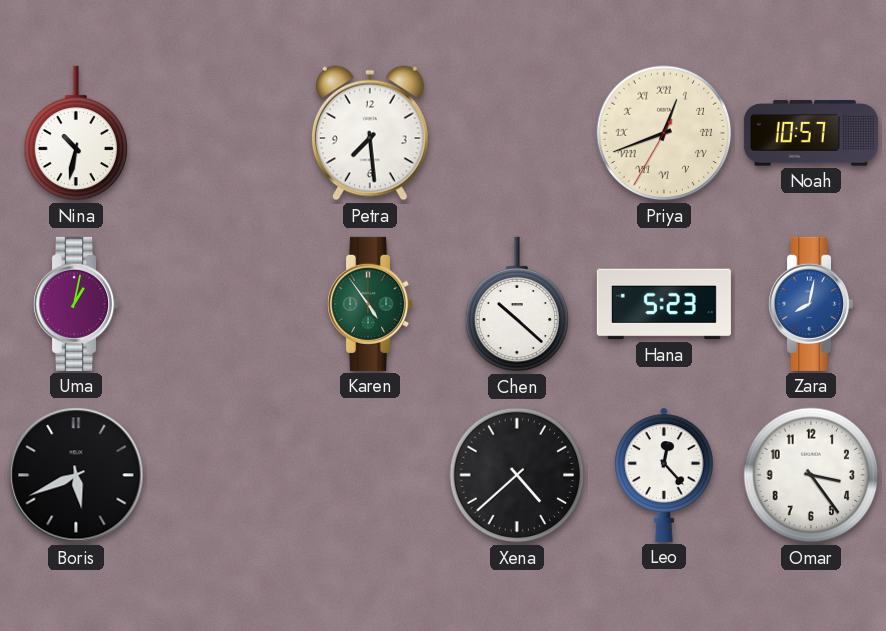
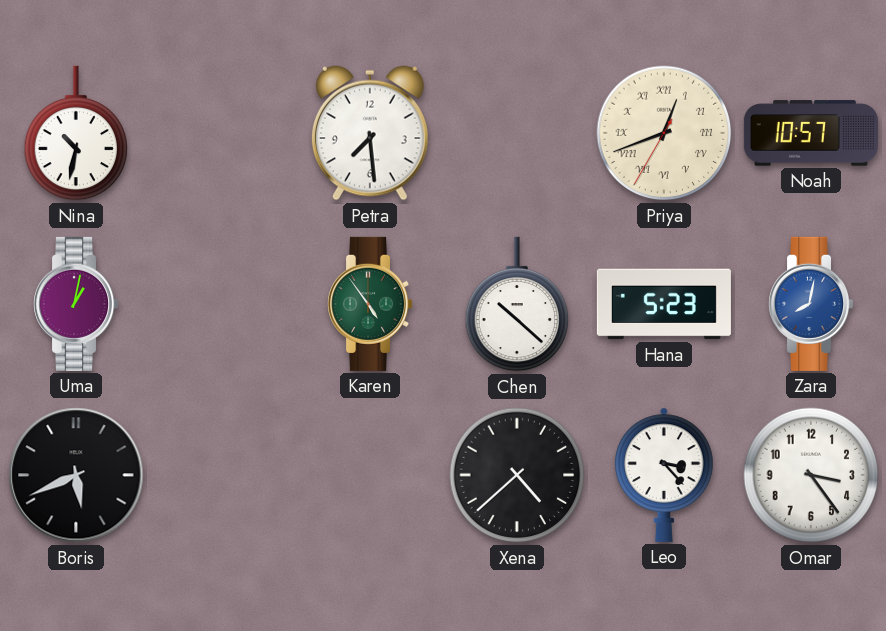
Leo: 12:23 -> 3:23
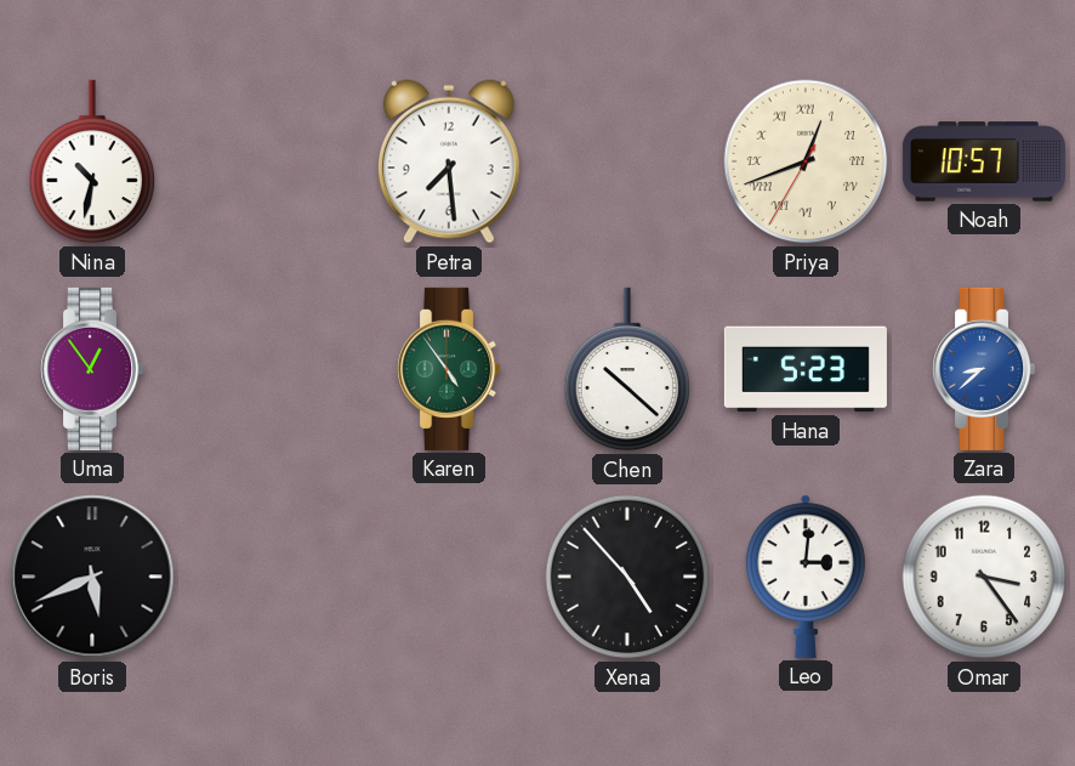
Uma: 1:02 -> 12:54
Zara: 8:02 -> 8:38
Xena: 4:38 -> 4:53
Leo: 3:23 -> 3:01
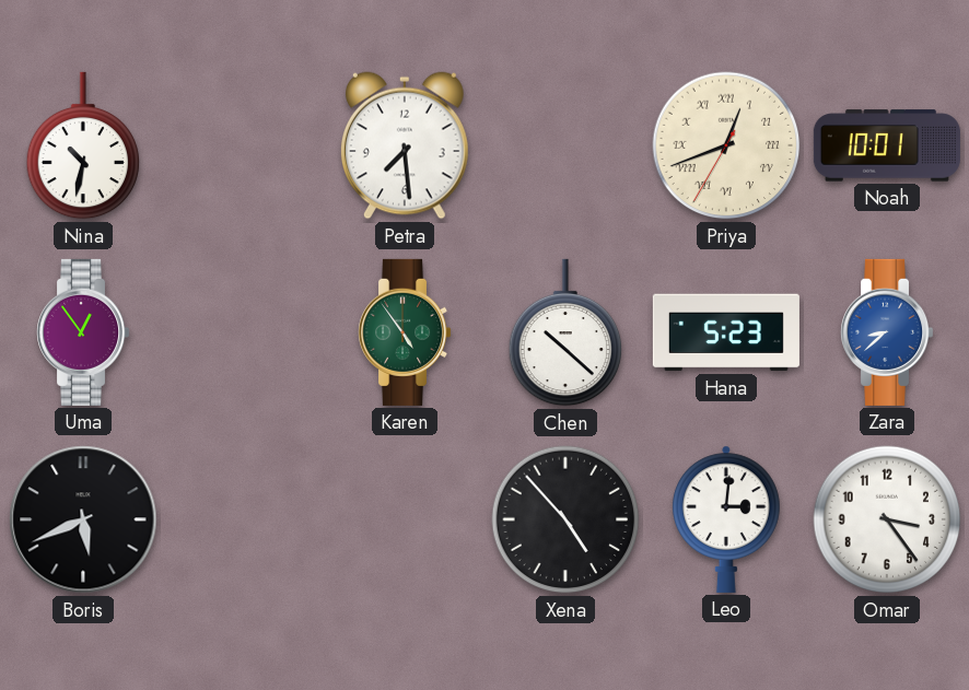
Noah: 10:57 -> 10:01
